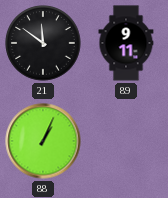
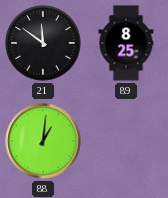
89: 9:11 -> 8:25
88: 1:04 -> 1:01
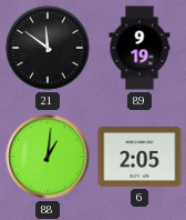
89: 8:25 -> 9:19
6: none -> 2:05
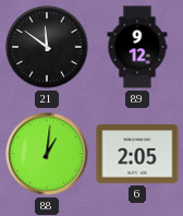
89: 9:19 -> 9:12
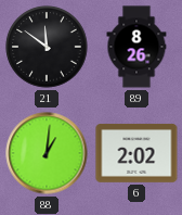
89: 9:12 -> 8:26
6: 2:05 -> 2:02
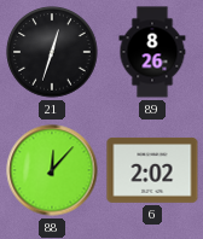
21: 11:51 -> 12:33
88: 1:01 -> 12:07
